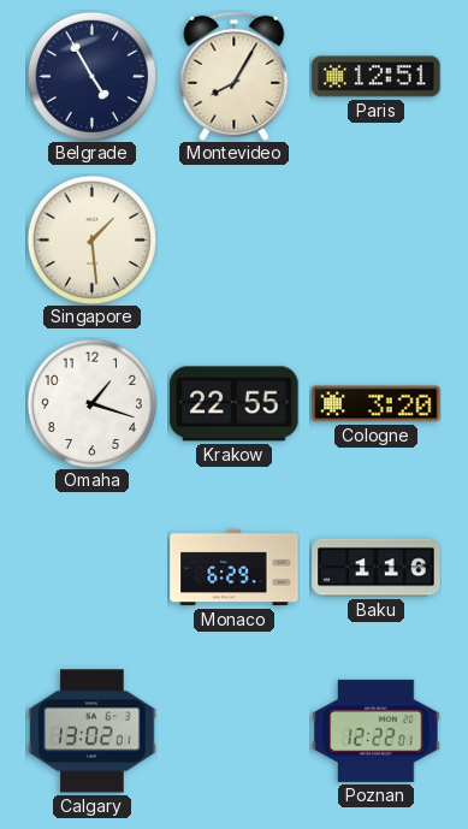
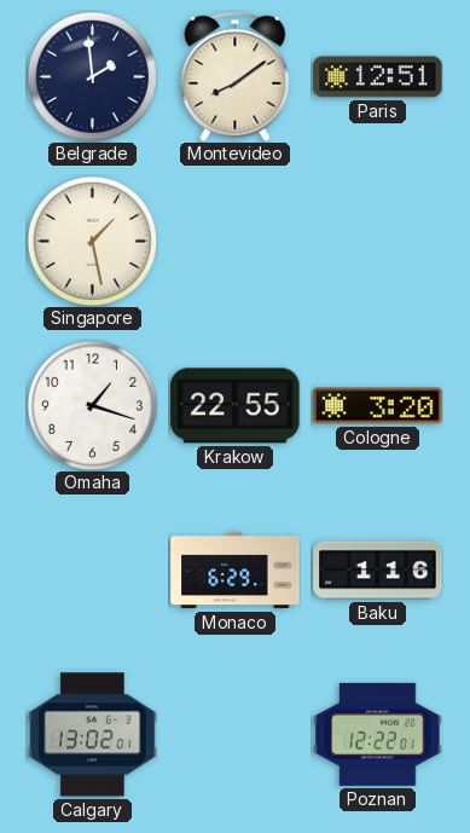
Belgrade: 4:55 -> 1:59
Montevideo: 8:05 -> 8:09
Singapore: 1:29 -> 1:28
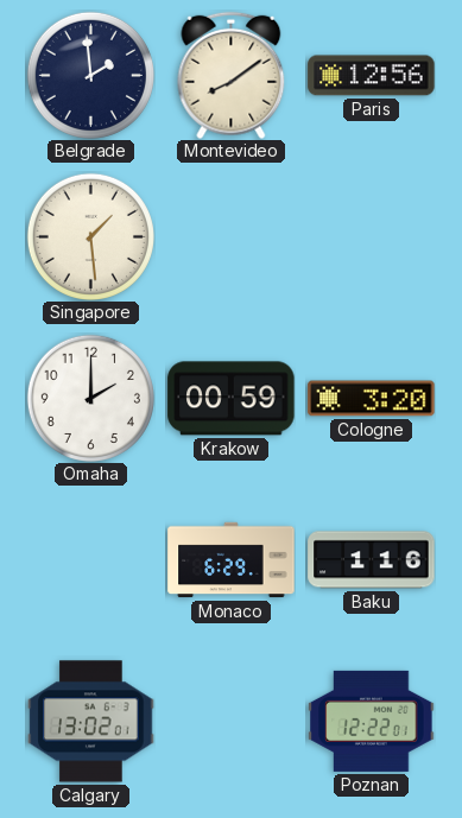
Paris: 12:51 -> 12:56
Singapore: 1:28 -> 1:29
Omaha: 1:18 -> 2:00
Krakow: 22:55 -> 00:59
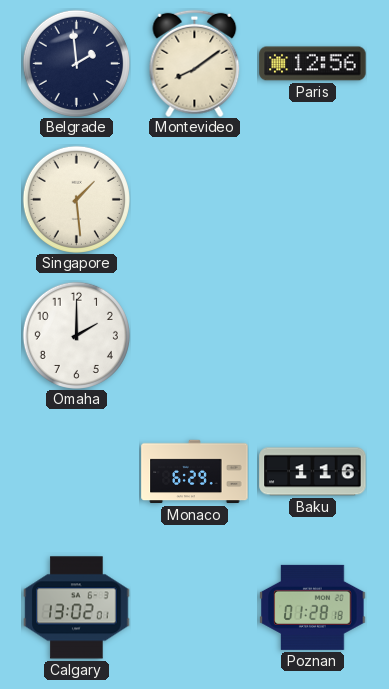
Krakow: 00:59 -> none
Cologne: 3:20 -> none
Poznan: 12:22 -> 01:28
